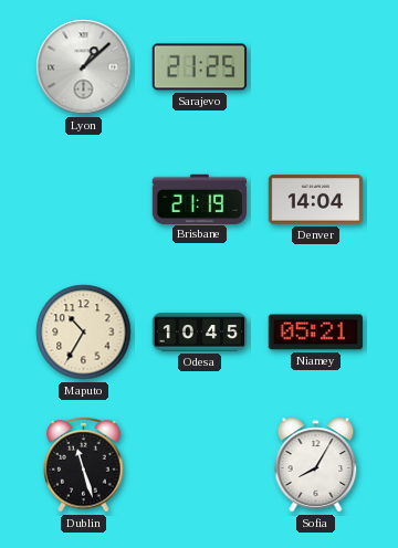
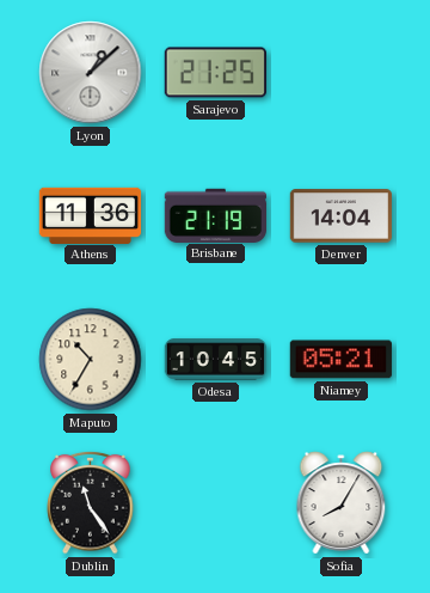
Athens: none -> 11:36
Dublin: 11:27 -> 11:24
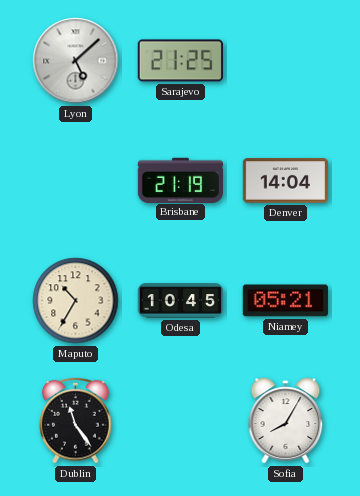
Lyon: 1:08 -> 5:08
Athens: 11:36 -> none
